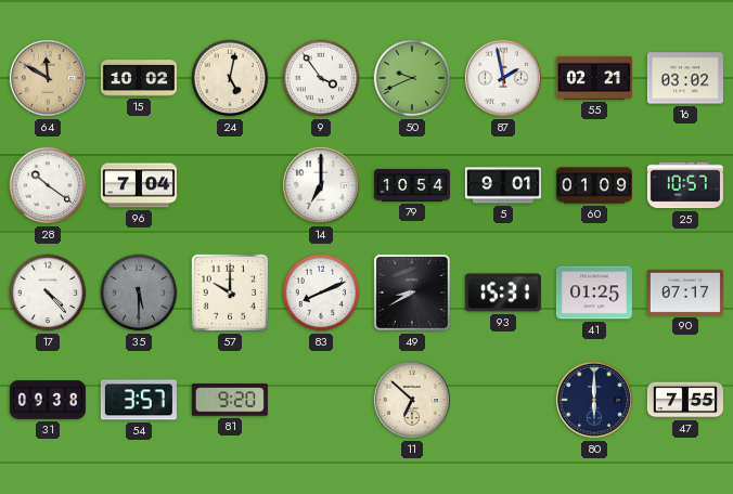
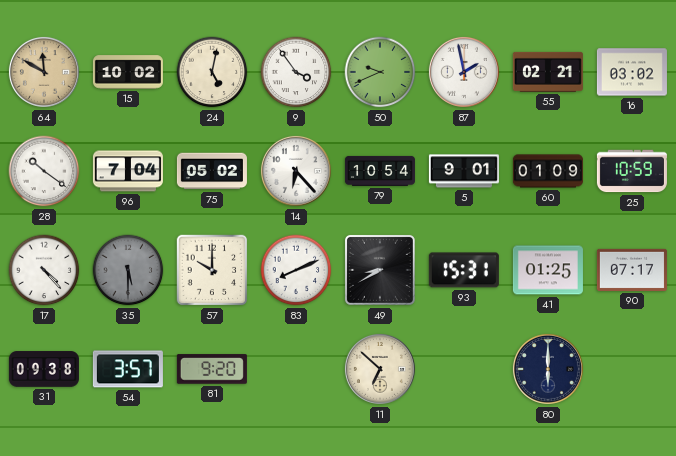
75: none -> 05:02
14: 7:00 -> 6:23
25: 10:57 -> 10:59
47: 7:55 -> none
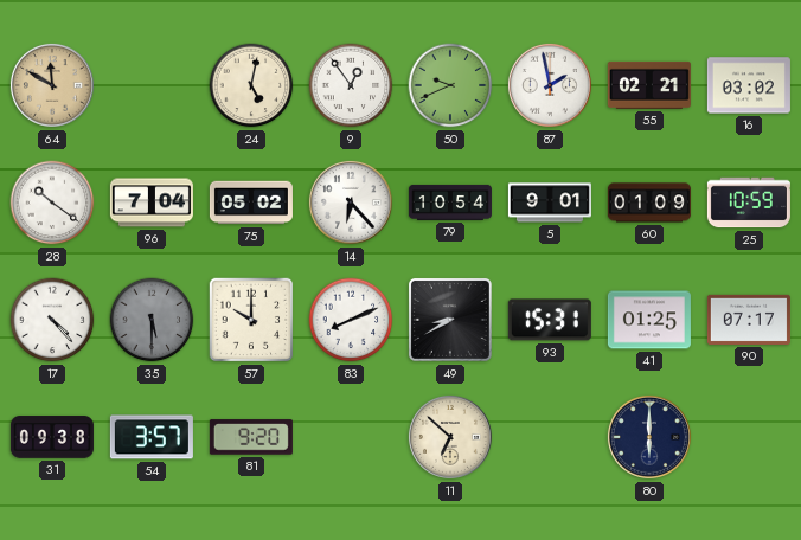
15: 10:02 -> none
9: 3:54 -> 12:54
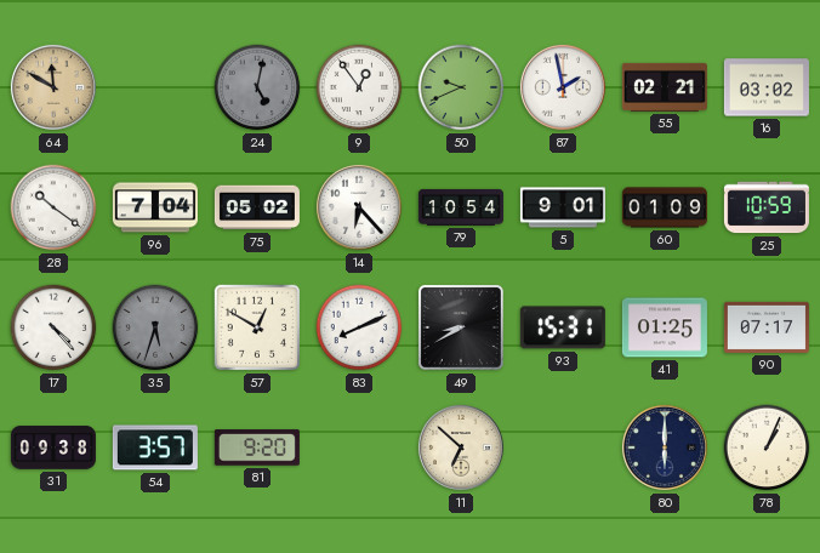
24 dial: cream -> grey
35: 5:30 -> 5:33
57: 10:00 -> 12:50
78: none -> 1:04
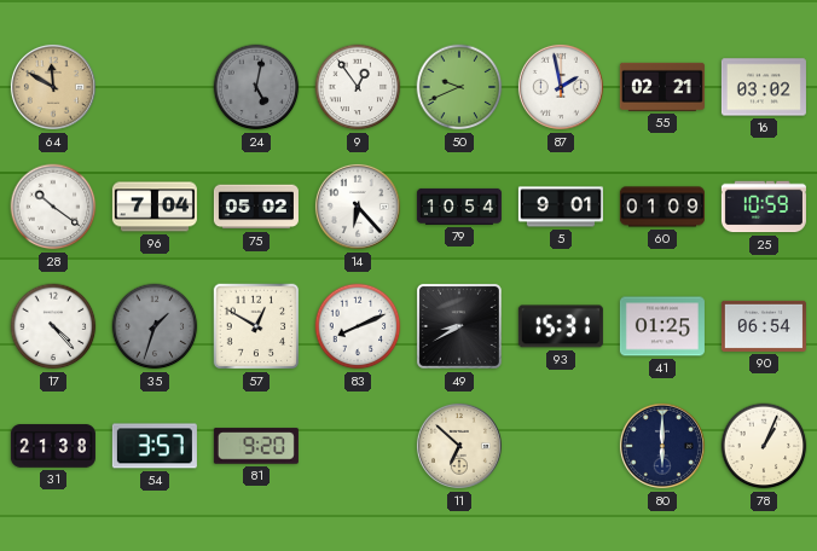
35: 5:33 -> 1:33
90: 07:17 -> 06:54
31: 09:38 -> 21:38
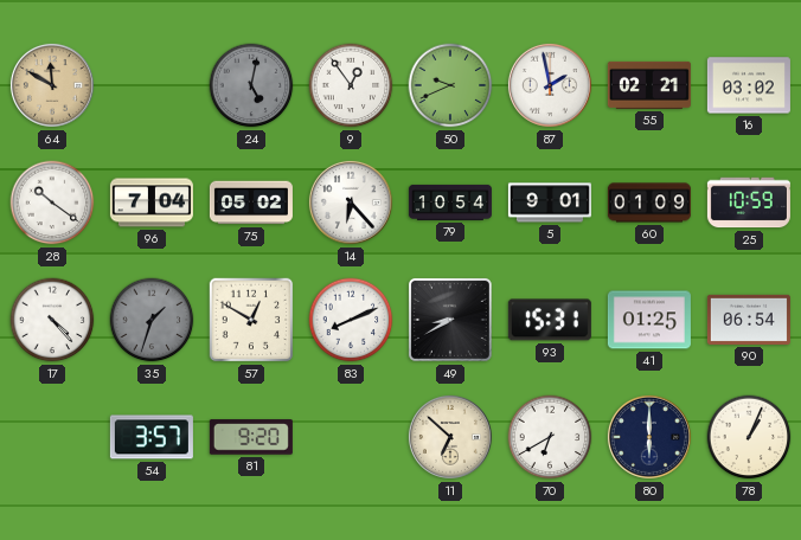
31: 21:38 -> none
70: none -> 6:40
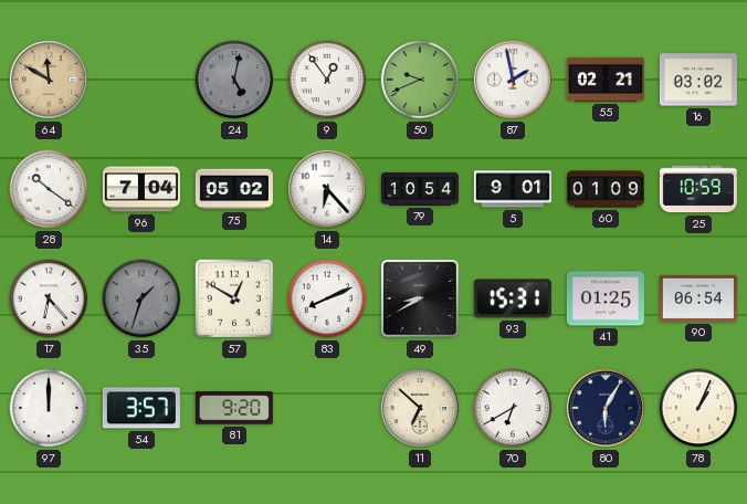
17: 4:23 -> 6:23
97: none -> 12:00
80: 6:00 -> 6:05
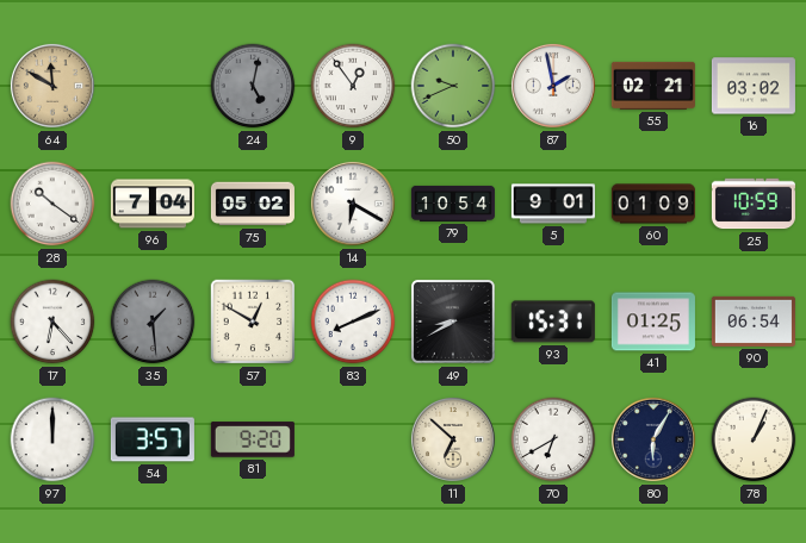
14: 6:23 -> 6:20
35: 1:33 -> 1:29
